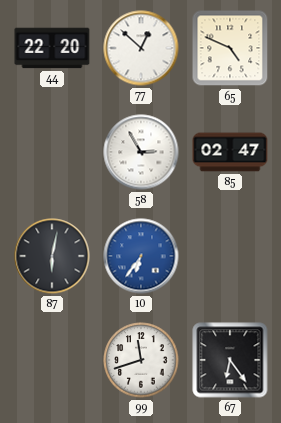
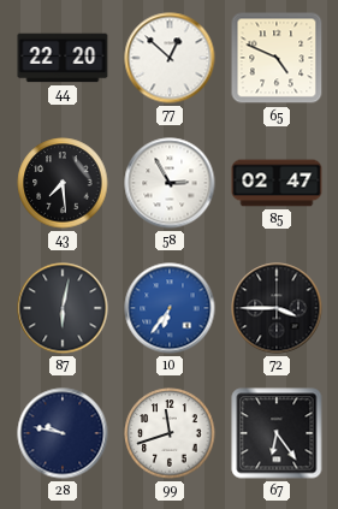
43: none -> 7:29
72: none -> 3:45
28: none -> 9:47
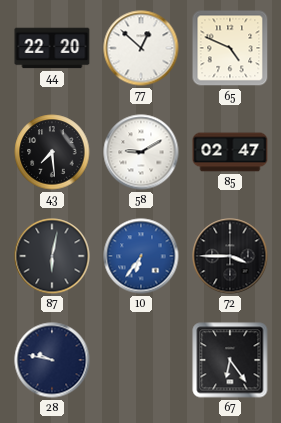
58: 2:55 -> 9:10
99: 11:42 -> none
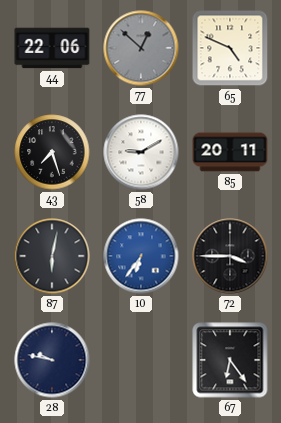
44: 22:20 -> 22:06
77 dial: white -> grey
43: 7:29 -> 7:27
85: 02:47 -> 20:11
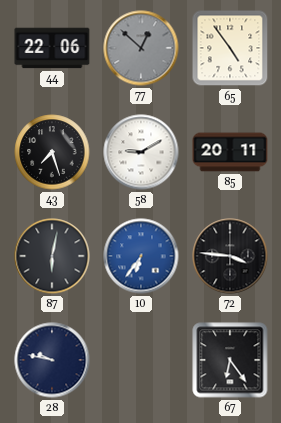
65: 4:49 -> 4:54
72: 3:45 -> 3:46
